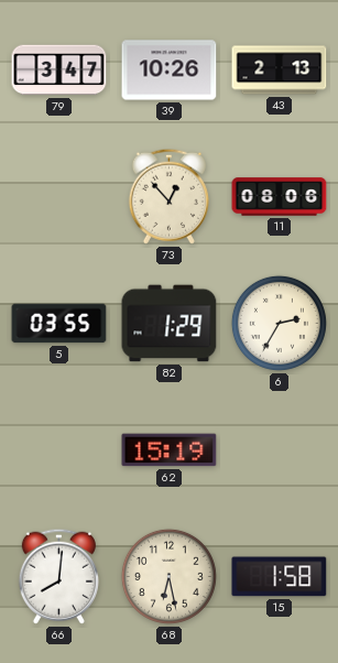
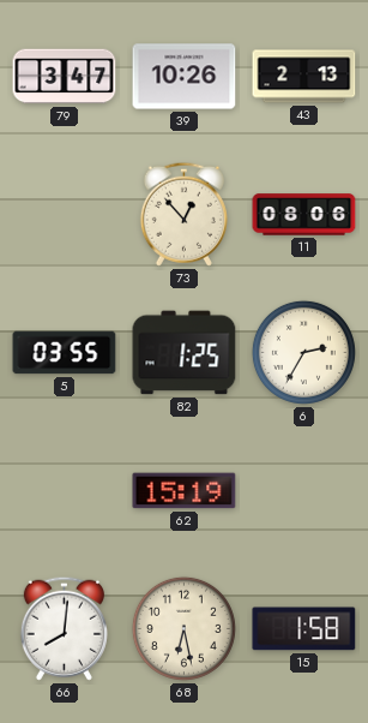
82: 1:29 -> 1:25
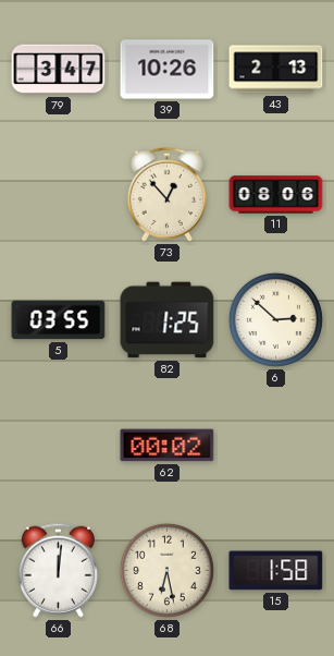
6: 2:35 -> 2:52
62: 15:19 -> 00:02
66: 8:01 -> 12:01
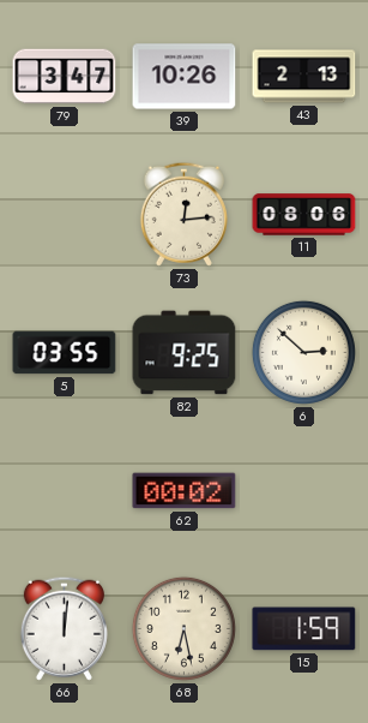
73: 12:53 -> 12:14
82: 1:25 -> 9:25
15: 1:58 -> 1:59
